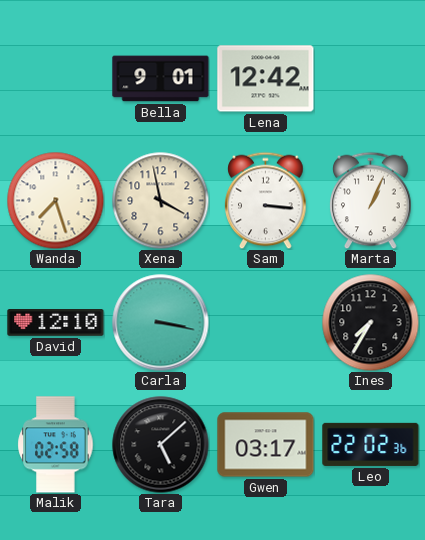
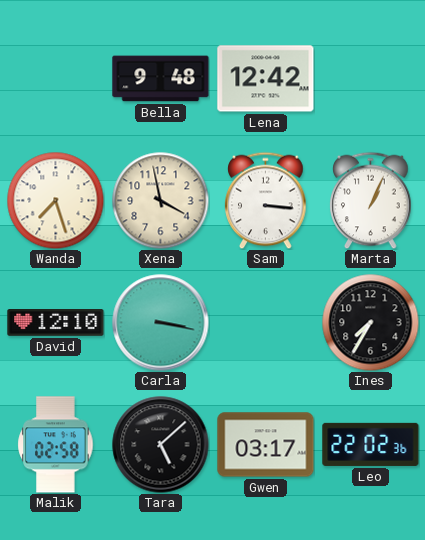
Bella: 9:01 -> 9:48
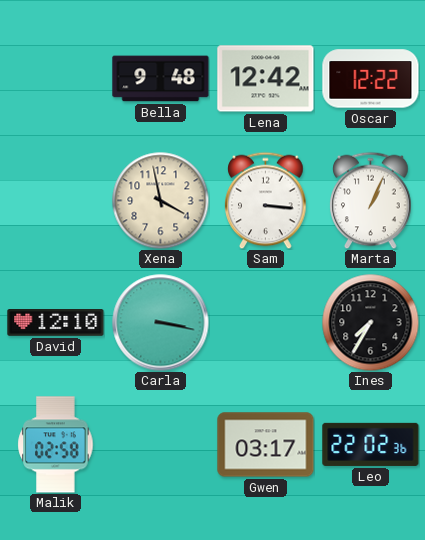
Oscar: none -> 12:22
Wanda: 7:27 -> none
Tara: 5:08 -> none
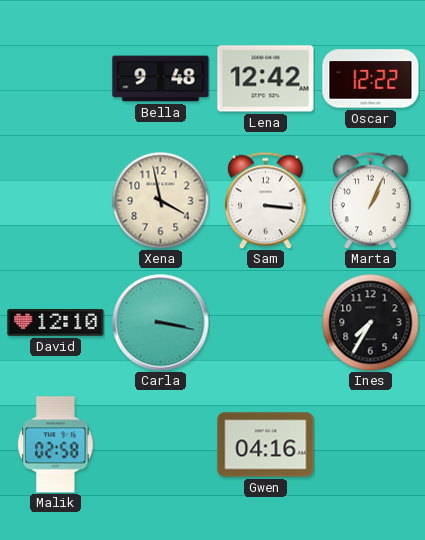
Gwen: 03:17 -> 04:16
Leo: 22:02 -> none
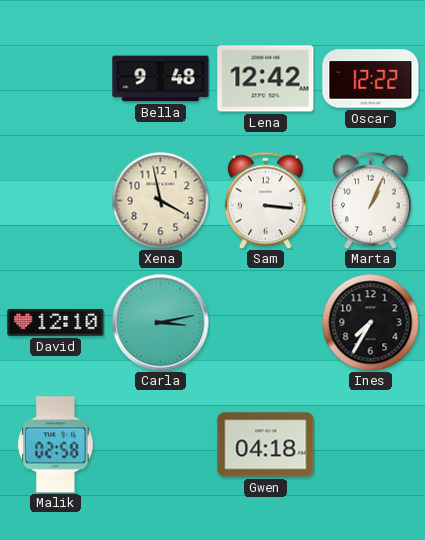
Carla: 3:17 -> 3:13
Gwen: 04:16 -> 04:18
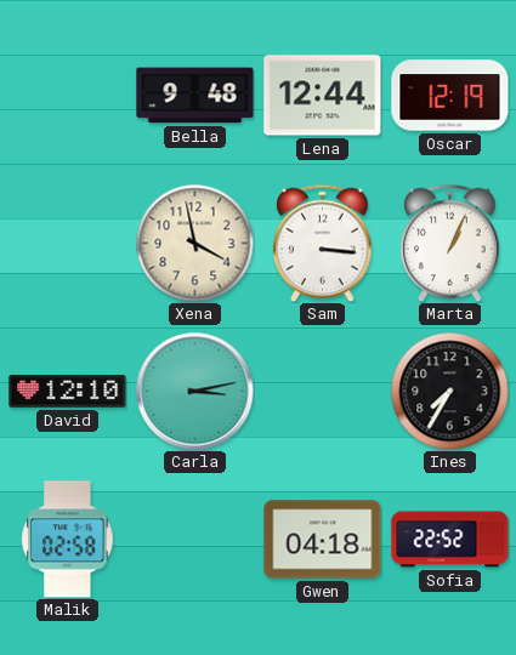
Lena: 12:42 -> 12:44
Oscar: 12:22 -> 12:19
Sofia: none -> 22:52
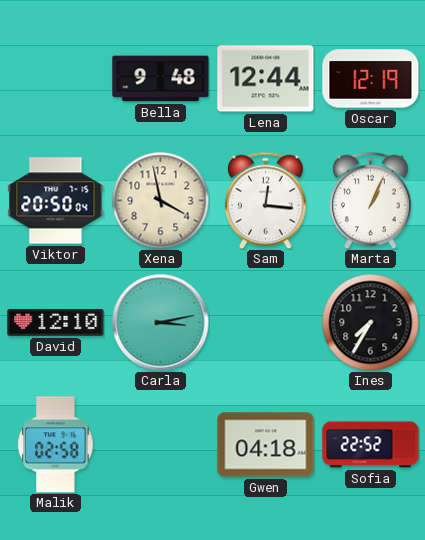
Viktor: none -> 20:50
Sam: 3:16 -> 12:16
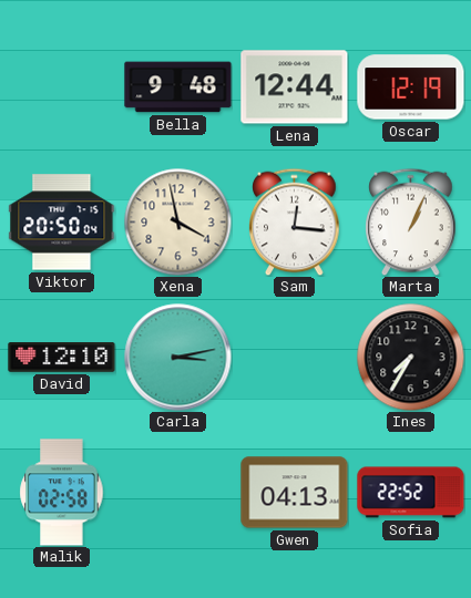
Gwen: 04:18 -> 04:13
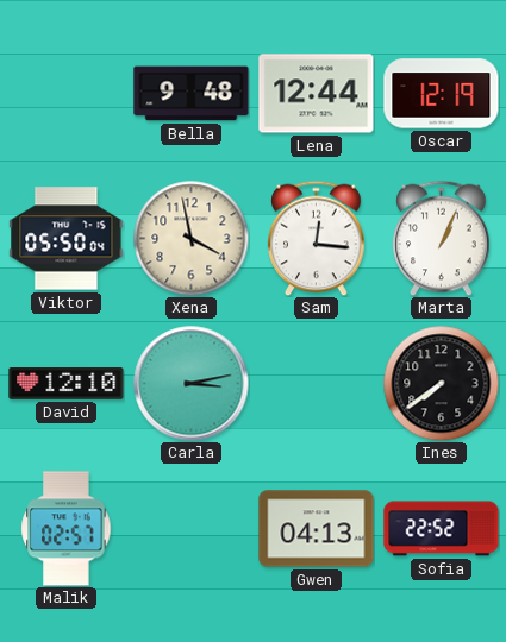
Viktor: 20:50 -> 05:50
Ines: 7:35 -> 7:39
Malik: 02:58 -> 02:57
